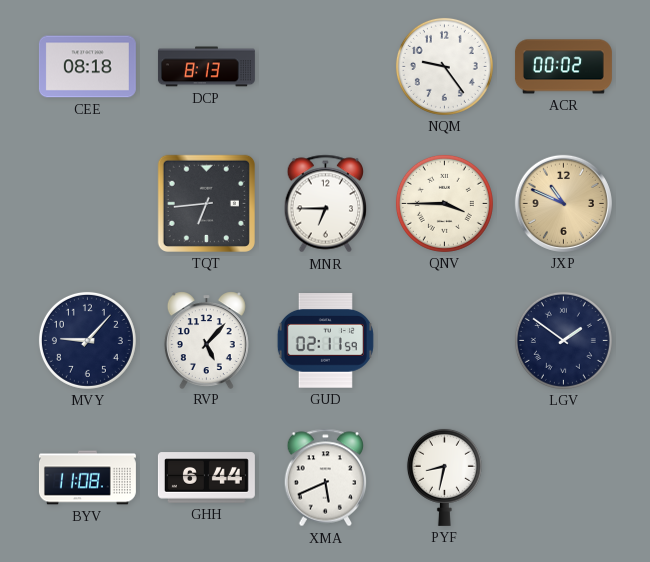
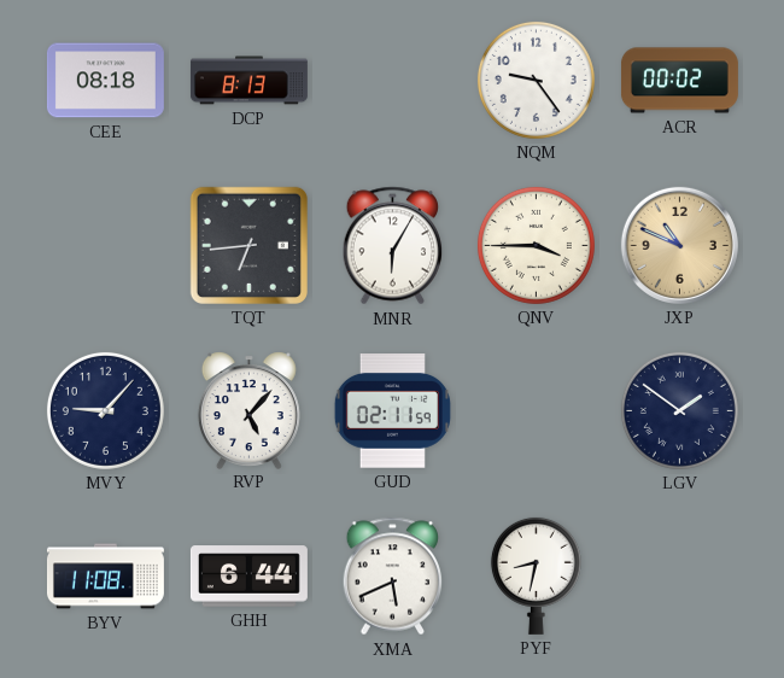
MNR: 6:45 -> 6:05
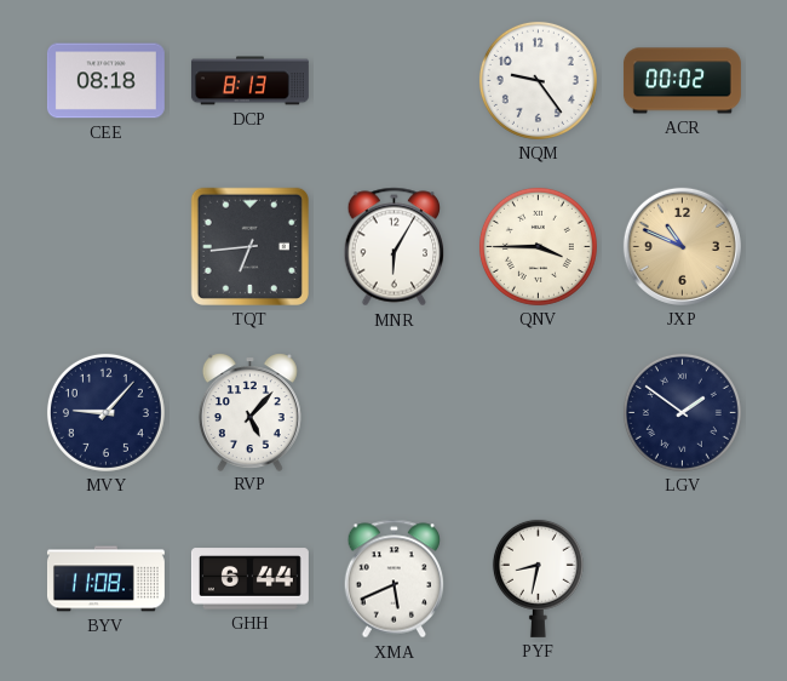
GUD: 02:11 -> none
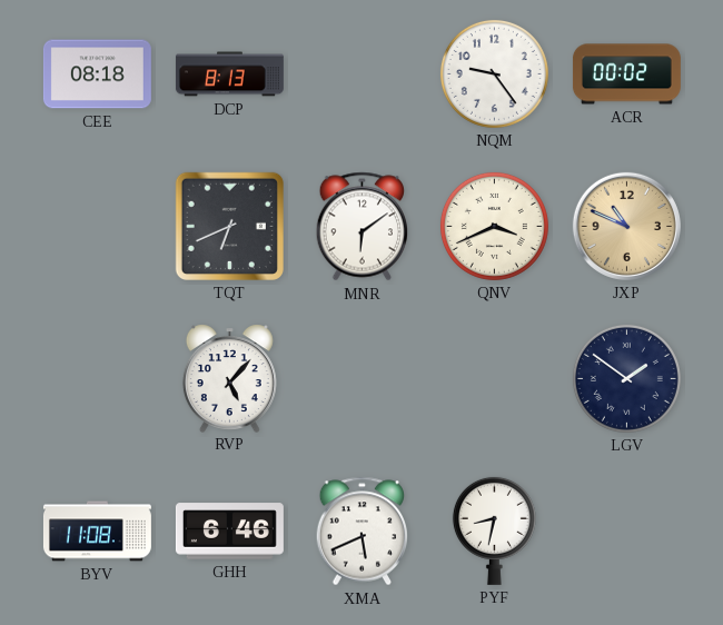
TQT: 6:44 -> 6:41
MNR: 6:05 -> 6:09
QNV: 3:45 -> 3:41
MVY: 9:07 -> none
GHH: 6:44 -> 6:46
